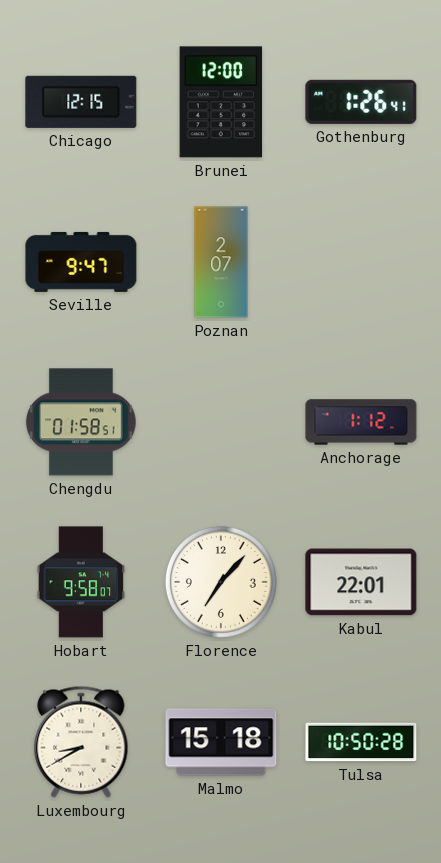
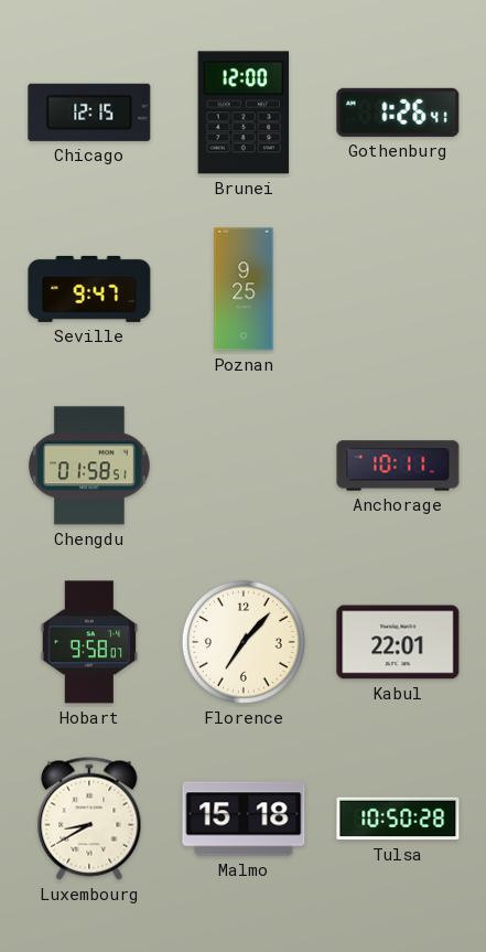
Poznan: 2:07 -> 9:25
Anchorage: 1:12 -> 10:11
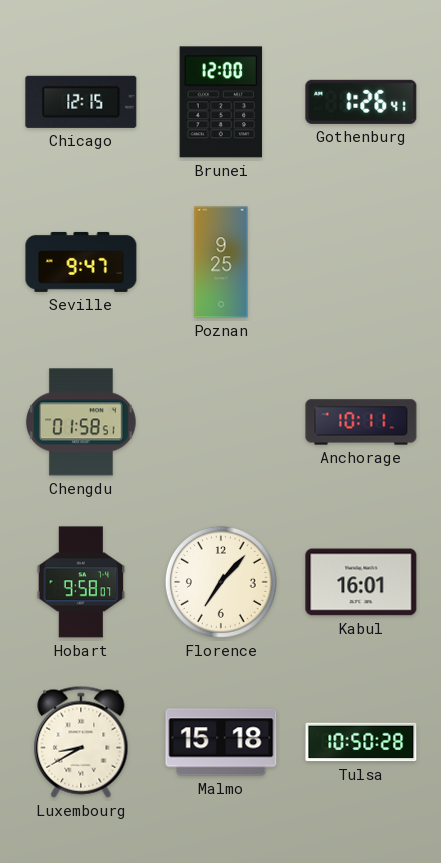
Kabul: 22:01 -> 16:01
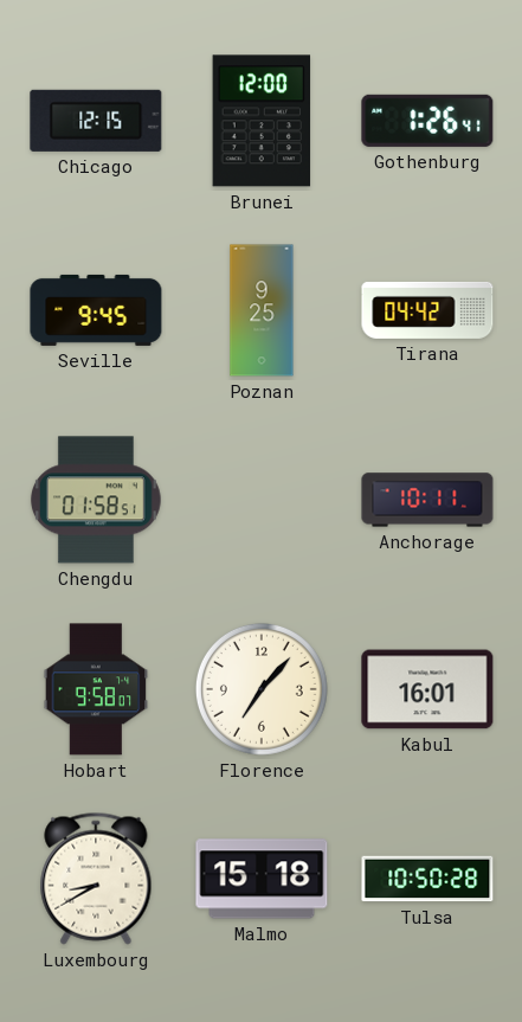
Seville: 9:47 -> 9:45
Tirana: none -> 04:42
